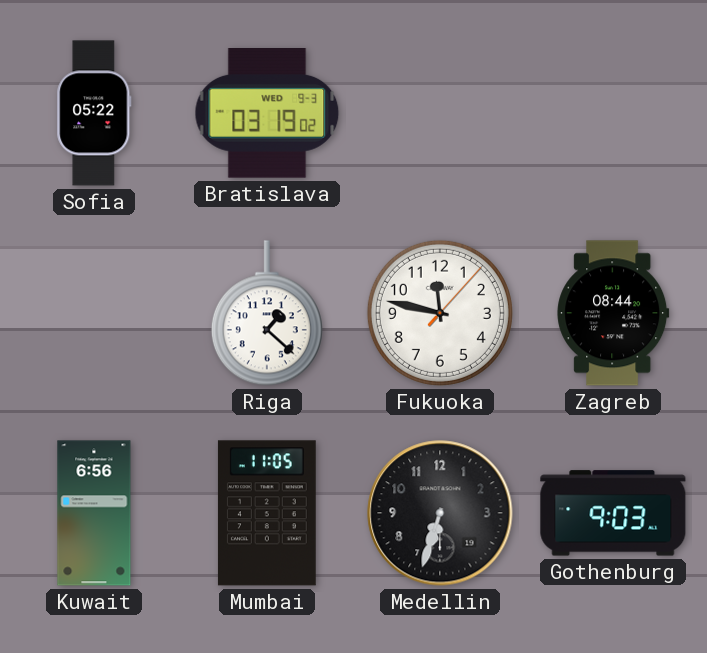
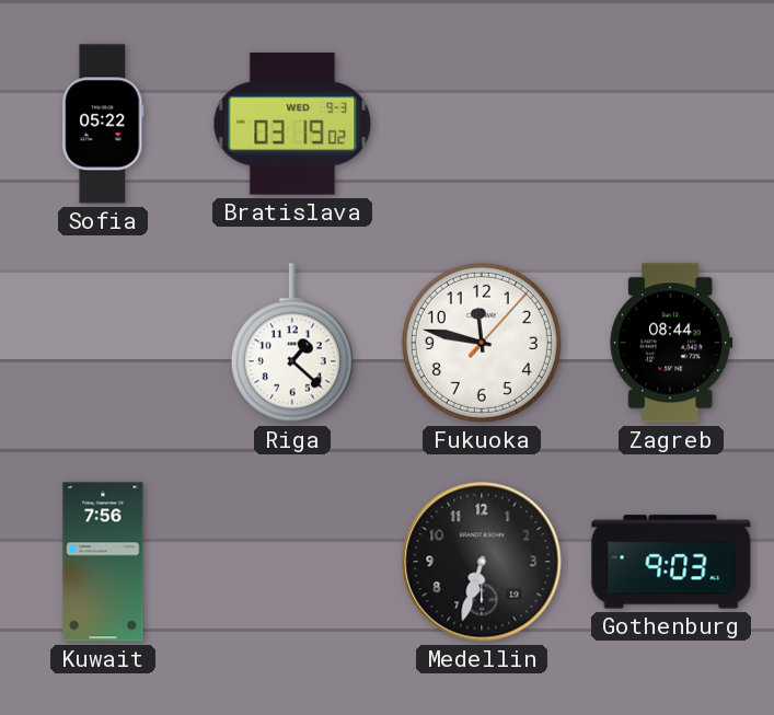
Kuwait: 6:56 -> 7:56
Mumbai: 11:05 -> none
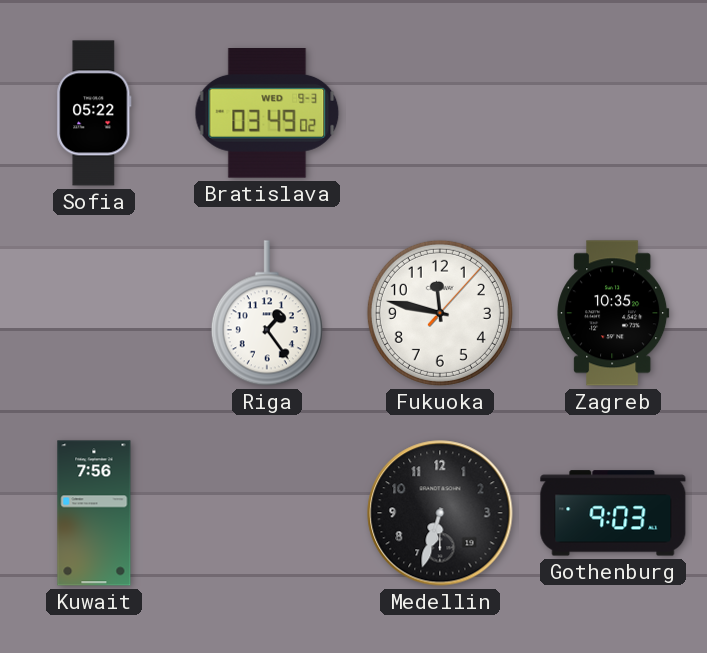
Bratislava: 03:19 -> 03:49
Riga: 1:22 -> 1:24
Zagreb: 08:44 -> 10:35
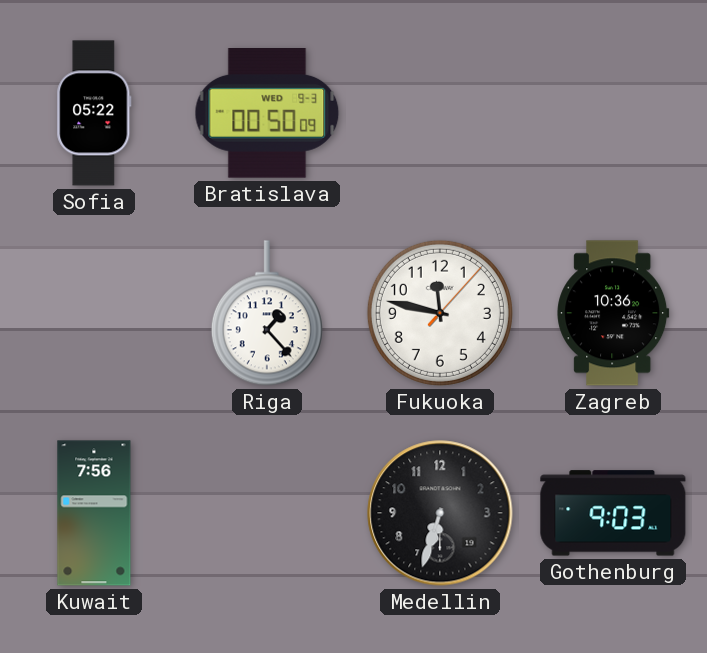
Bratislava: 03:49 -> 00:50
Riga: 1:24 -> 1:23
Zagreb: 10:35 -> 10:36
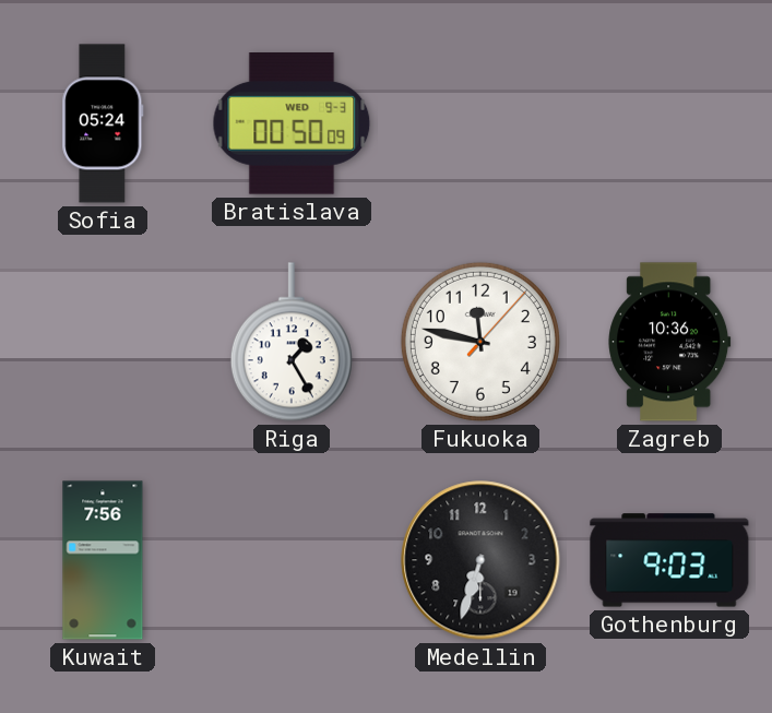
Sofia: 05:22 -> 05:24
Riga: 1:23 -> 1:25
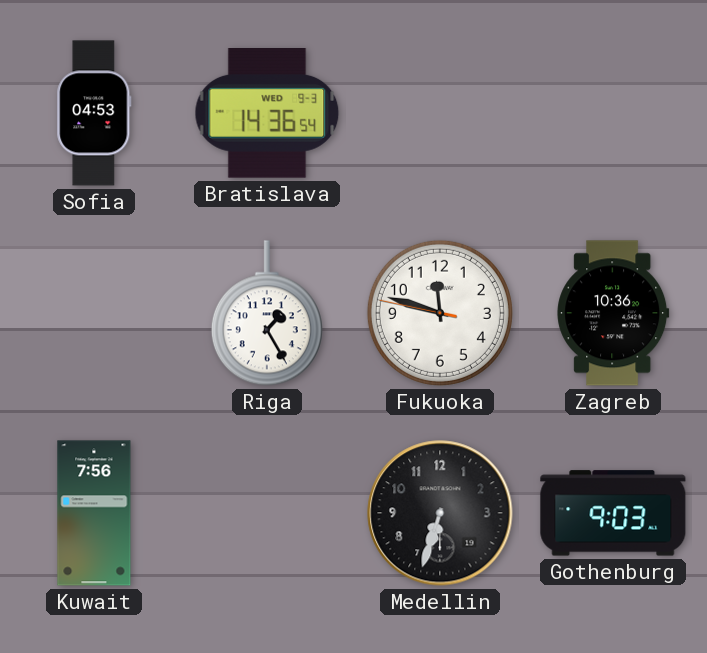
Sofia: 05:24 -> 04:53
Bratislava: 00:50 -> 14:36
Fukuoka: 11:47:07 -> 11:47:47
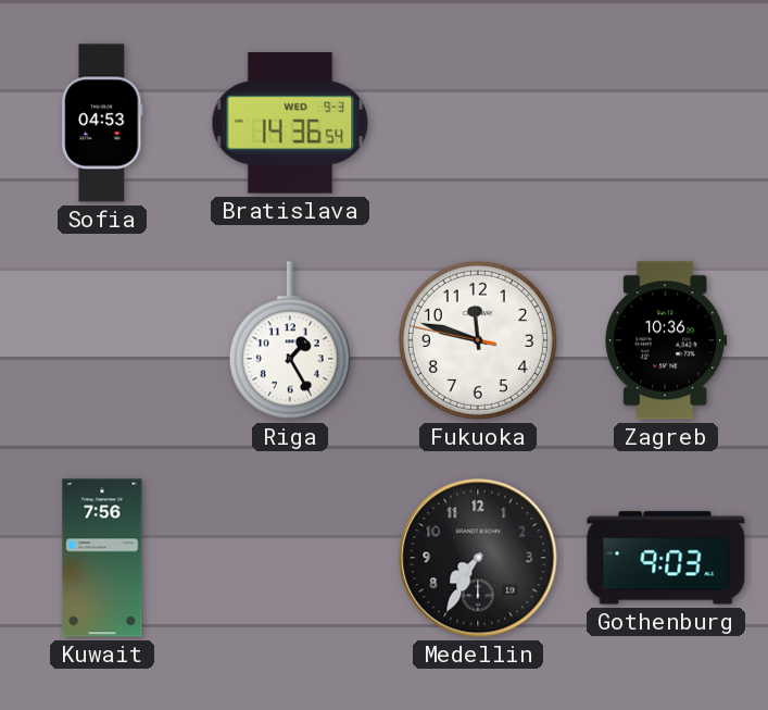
Medellin: 6:33 -> 7:35
